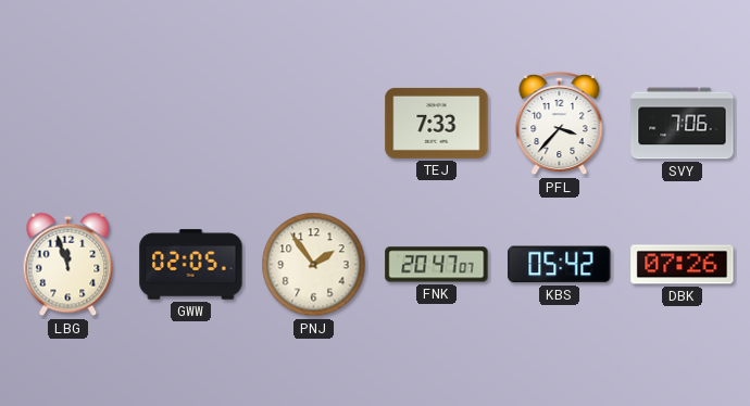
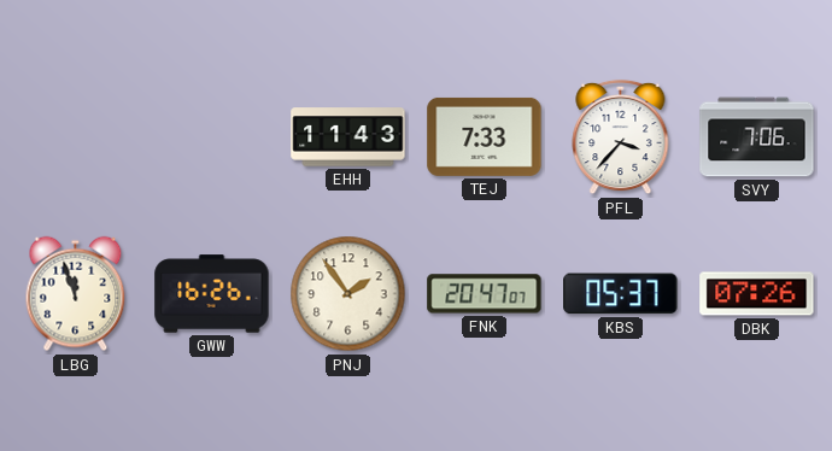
EHH: none -> 11:43
GWW: 02:05 -> 16:26
KBS: 05:42 -> 05:37
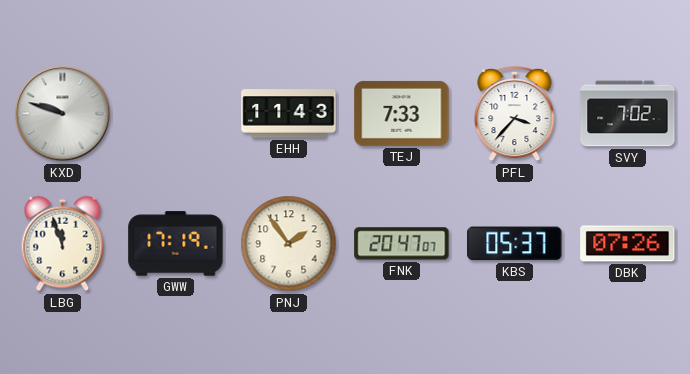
KXD: none -> 9:48
SVY: 7:06 -> 7:02
GWW: 16:26 -> 17:19
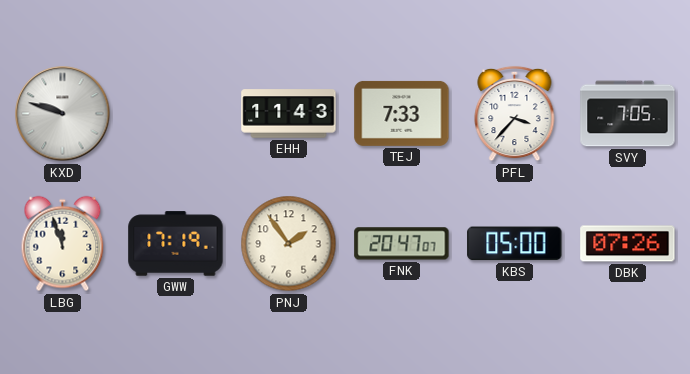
SVY: 7:02 -> 7:05
KBS: 05:37 -> 05:00
